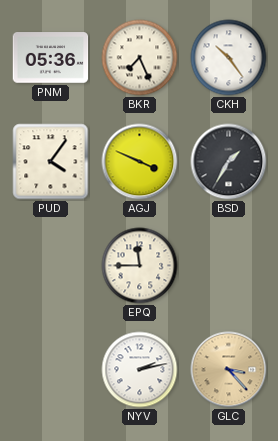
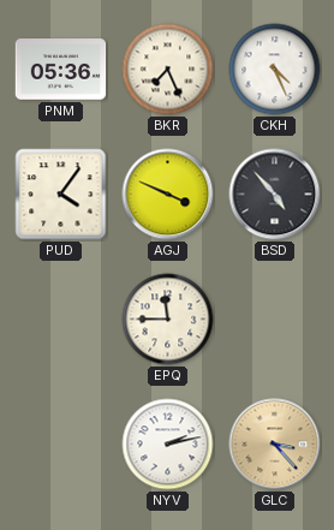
CKH: 10:24 -> 4:26
BSD: 1:35 -> 4:53
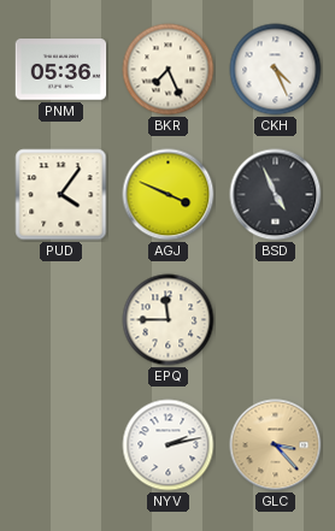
BSD: 4:53 -> 4:56
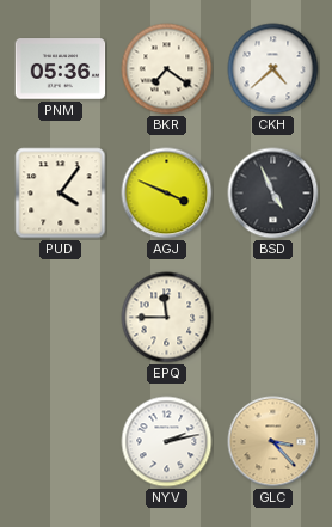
BKR: 7:26 -> 7:21
CKH: 4:26 -> 4:38
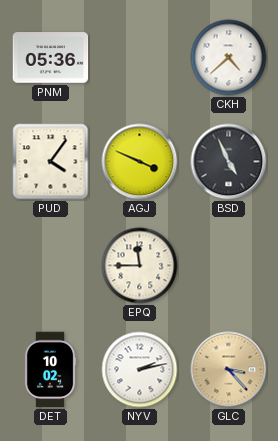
BKR: 7:21 -> none
DET: none -> 10:02
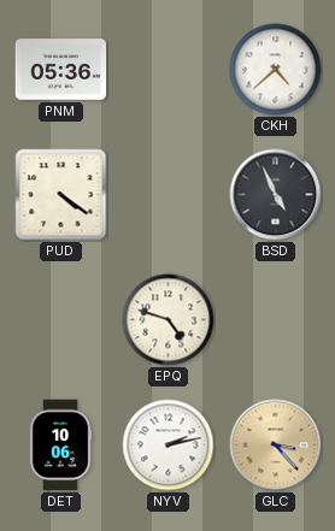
PUD: 4:06 -> 4:21
AGJ: 3:49 -> none
EPQ: 11:45 -> 4:48
DET: 10:02 -> 10:06
